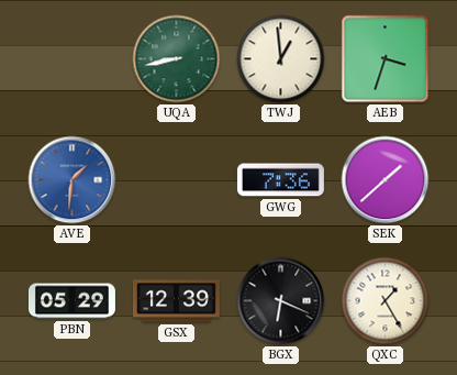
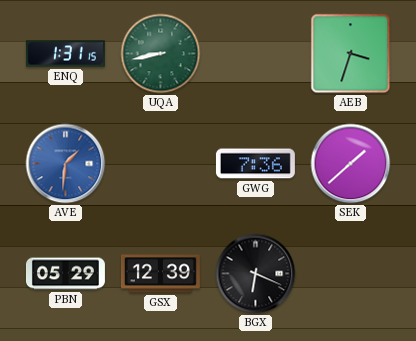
ENQ: none -> 1:31
TWJ: 12:59 -> none
QXC: 1:25 -> none
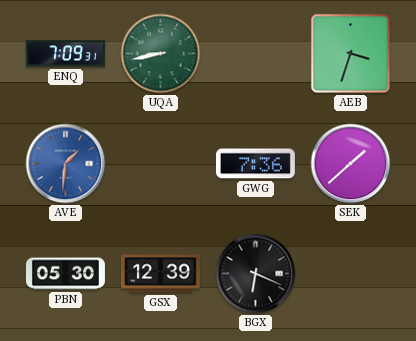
ENQ: 1:31 -> 7:09
PBN: 05:29 -> 05:30
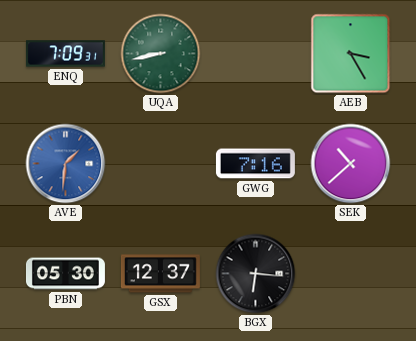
AEB: 3:33 -> 3:25
GWG: 7:36 -> 7:16
SEK: 1:38 -> 10:38
GSX: 12:39 -> 12:37
BGX: 6:19 -> 6:16
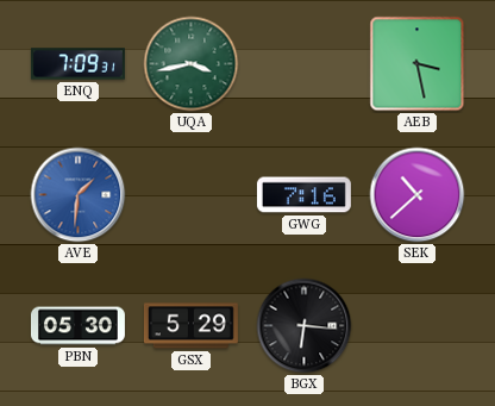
UQA: 8:43 -> 3:43
AEB: 3:25 -> 3:28
GSX: 12:37 -> 5:29
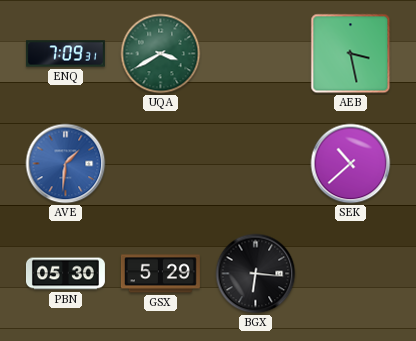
UQA: 3:43 -> 3:40
GWG: 7:16 -> none
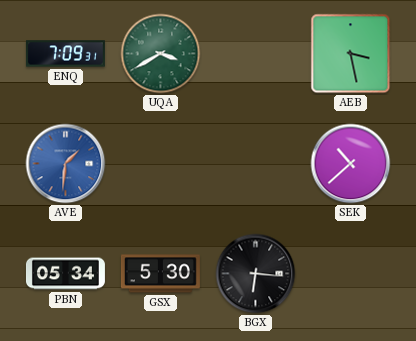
PBN: 05:30 -> 05:34
GSX: 5:29 -> 5:30
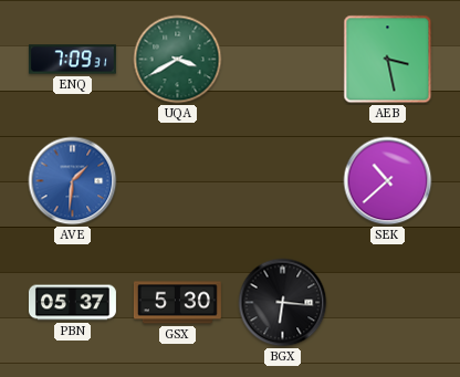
PBN: 05:34 -> 05:37
